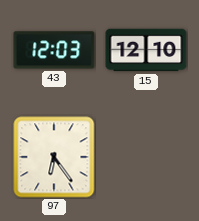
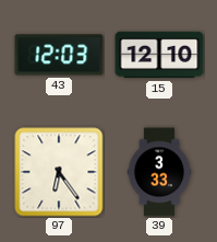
39: none -> 3:33
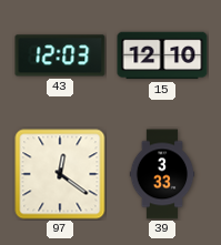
97: 6:24 -> 12:21
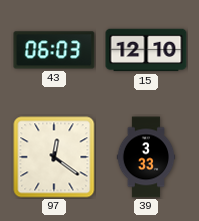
43: 12:03 -> 06:03
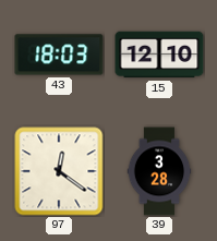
43: 06:03 -> 18:03
39: 3:33 -> 3:28
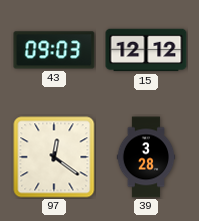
43: 18:03 -> 09:03
15: 12:10 -> 12:12
